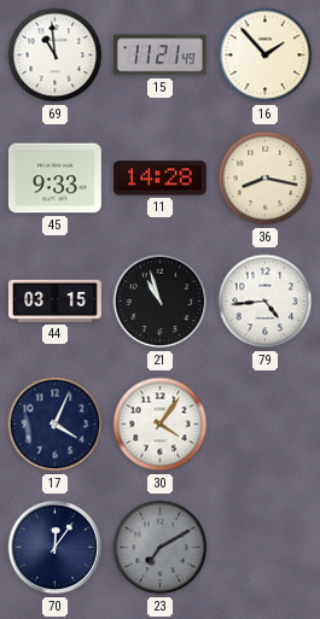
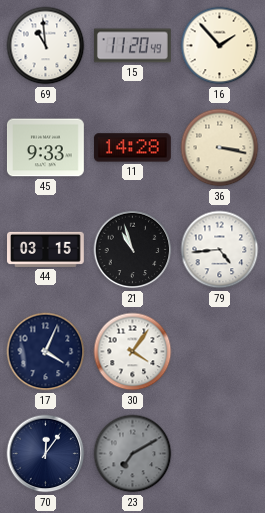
15: 11:21 -> 11:20
36: 8:17 -> 3:17
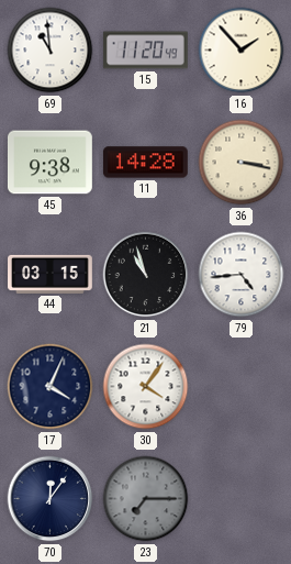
45: 9:33 -> 9:38
23: 7:10 -> 7:15
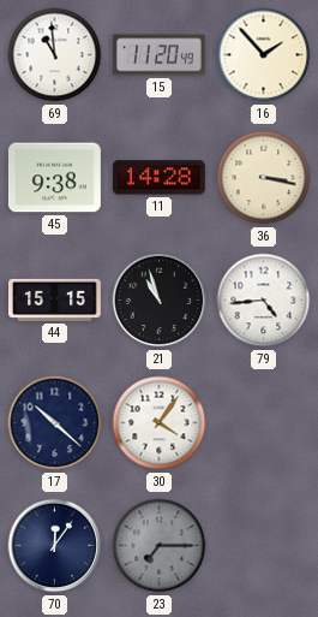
44: 03:15 -> 15:15
17: 4:04 -> 10:22
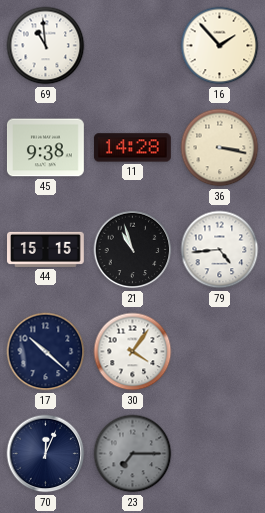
15: 11:20 -> none
70: 12:06 -> 12:04
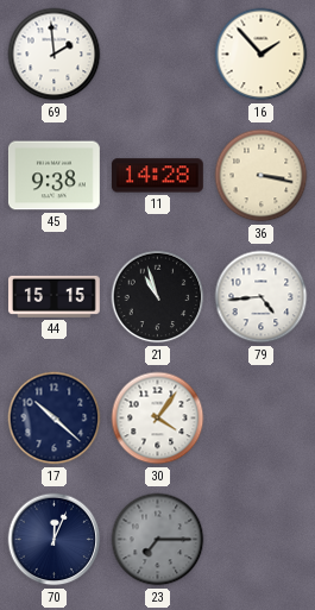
69: 10:59 -> 1:59
